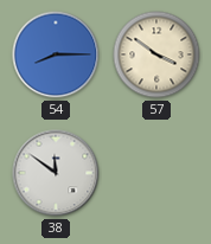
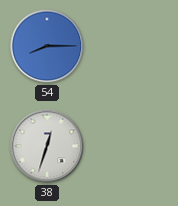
57: 3:51 -> none
38: 11:51 -> 12:33
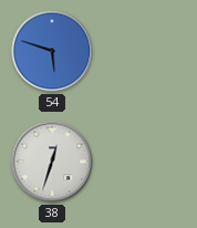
54: 8:15 -> 5:48
